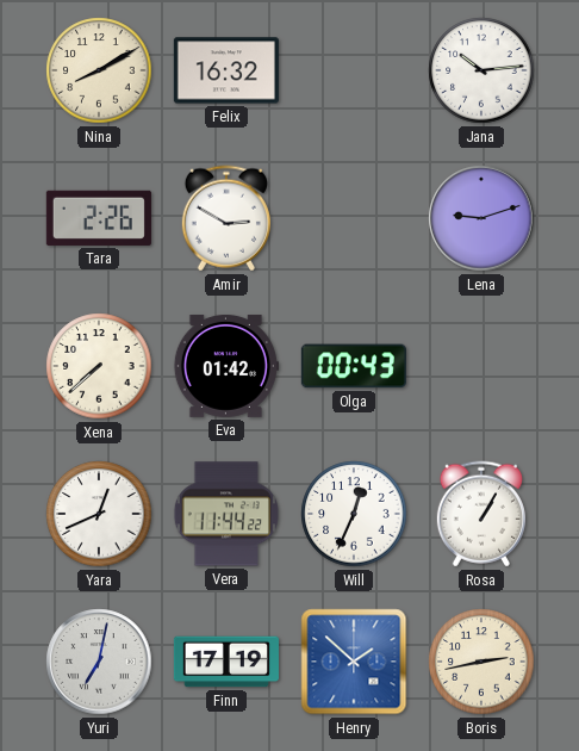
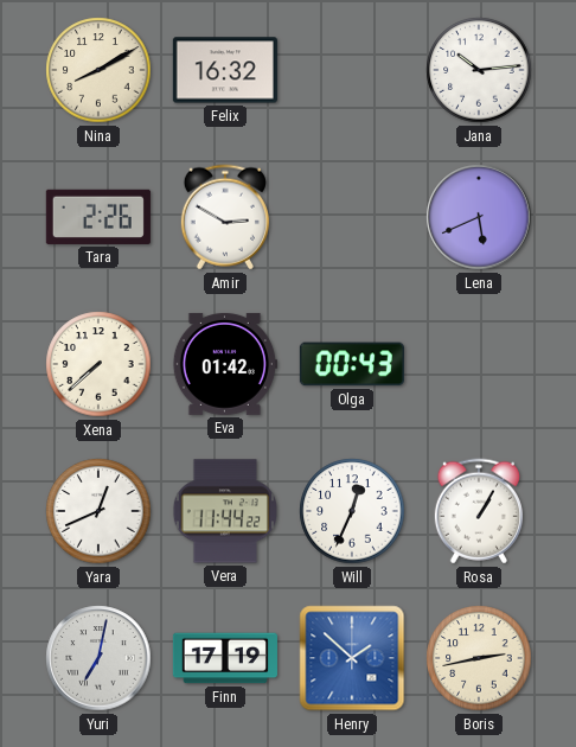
Lena: 9:12 -> 5:41
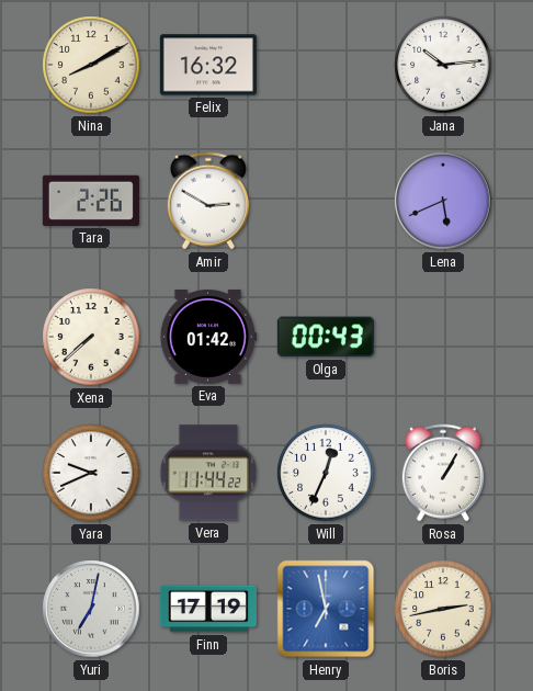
Yara: 12:41 -> 9:41
Henry: 1:52 -> 6:58
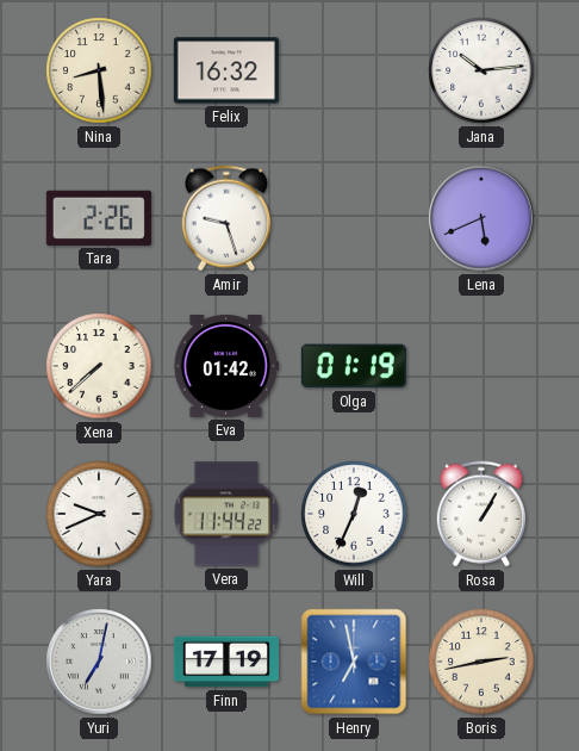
Nina: 8:10 -> 8:29
Amir: 2:50 -> 9:27
Olga: 00:43 -> 01:19
